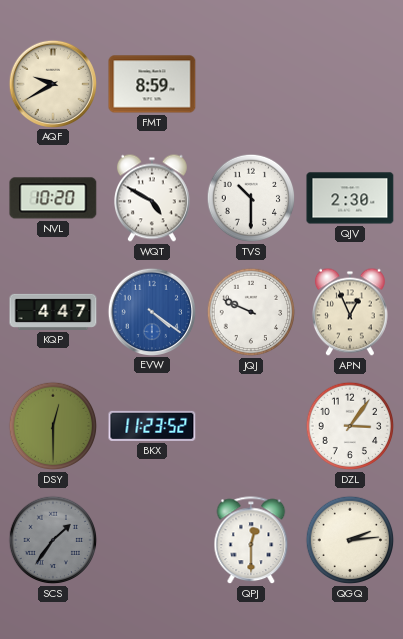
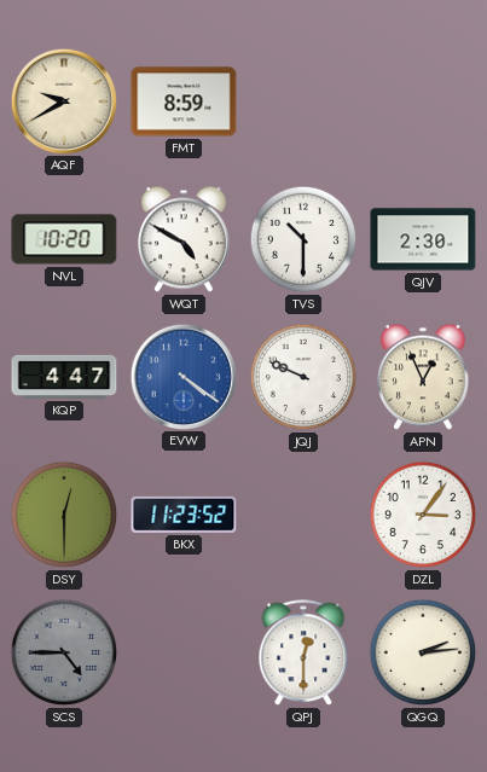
SCS: 1:36 -> 4:45
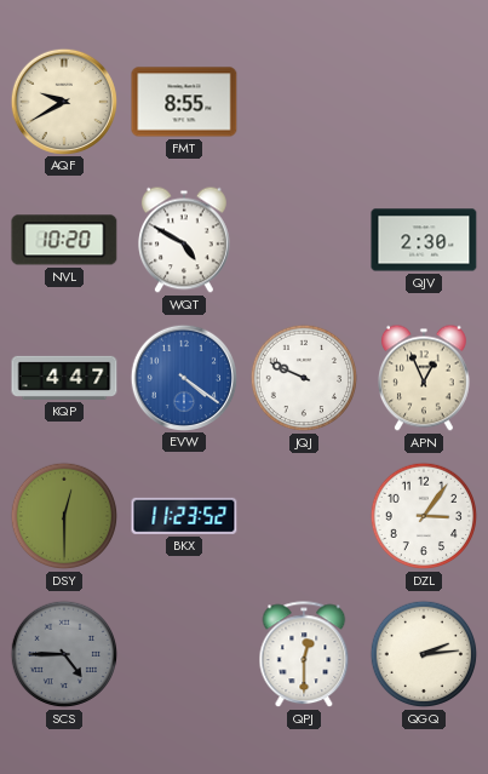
FMT: 8:59 -> 8:55
TVS: 10:30 -> none
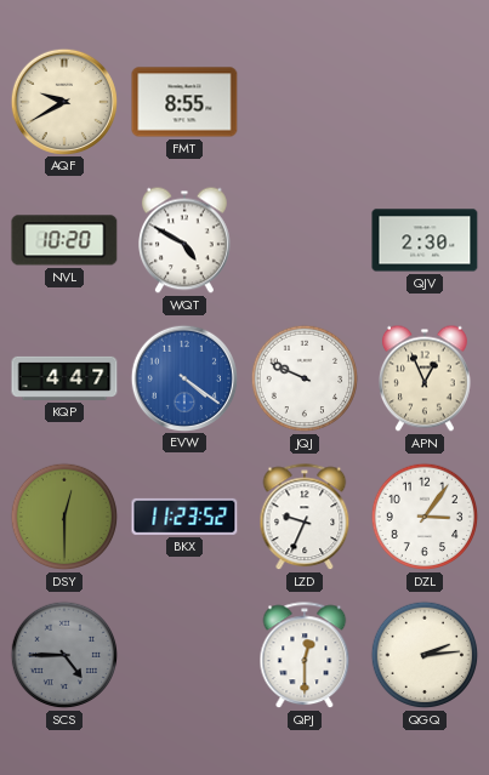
LZD: none -> 9:34
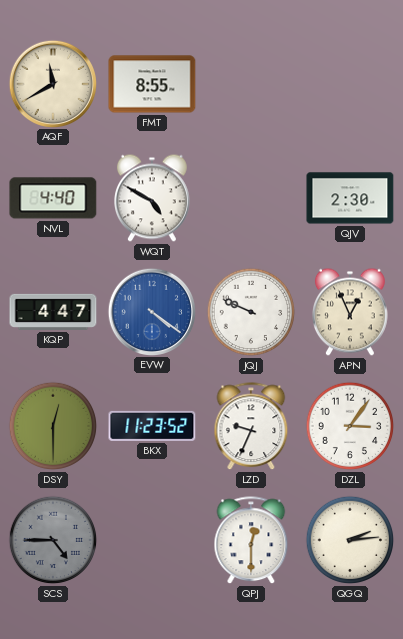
AQF: 9:40 -> 11:40
NVL: 10:20 -> 4:40
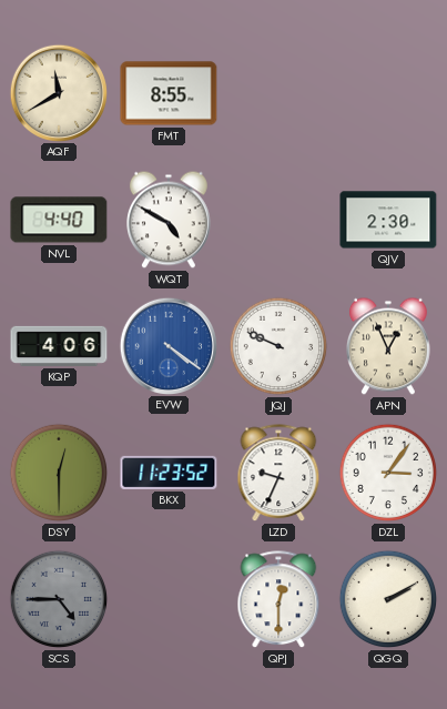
KQP: 4:47 -> 4:06
QGQ: 2:14 -> 2:10
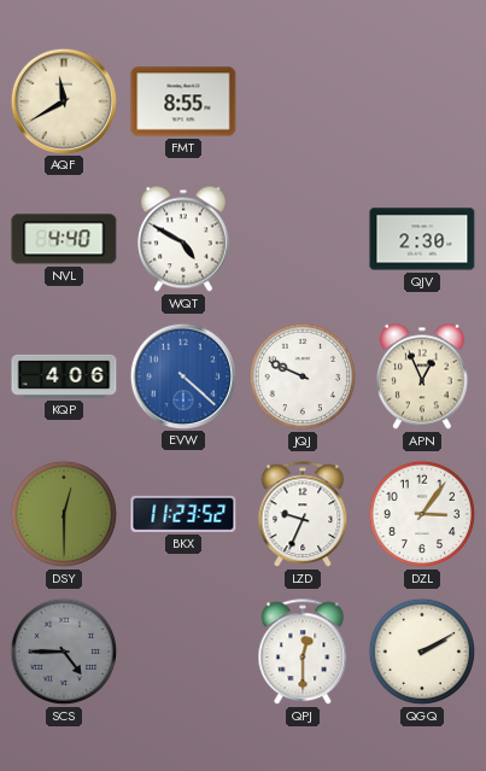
EVW: 4:21 -> 4:22
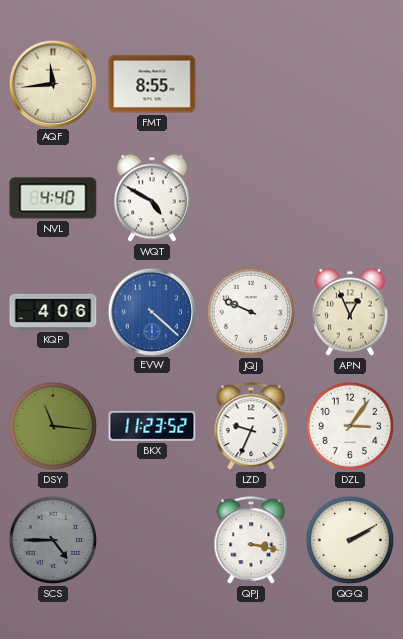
AQF: 11:40 -> 11:44
QJV: 2:30 -> none
DSY: 12:30 -> 11:16
QPJ: 12:30 -> 3:17
